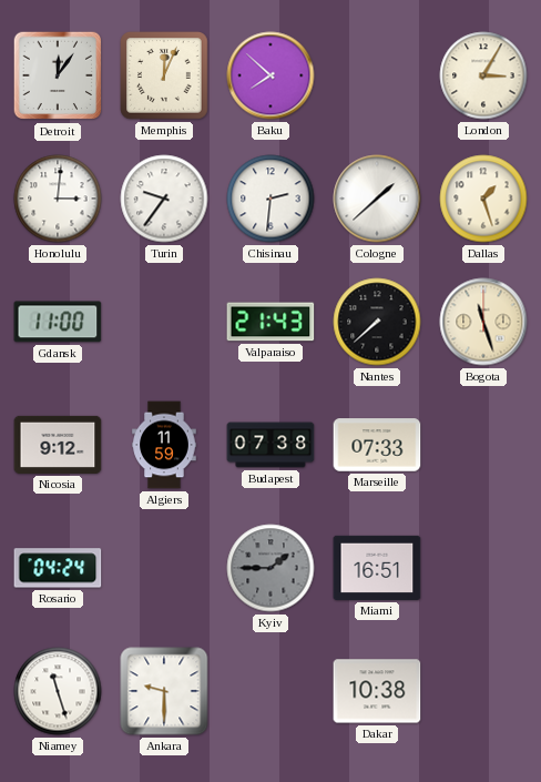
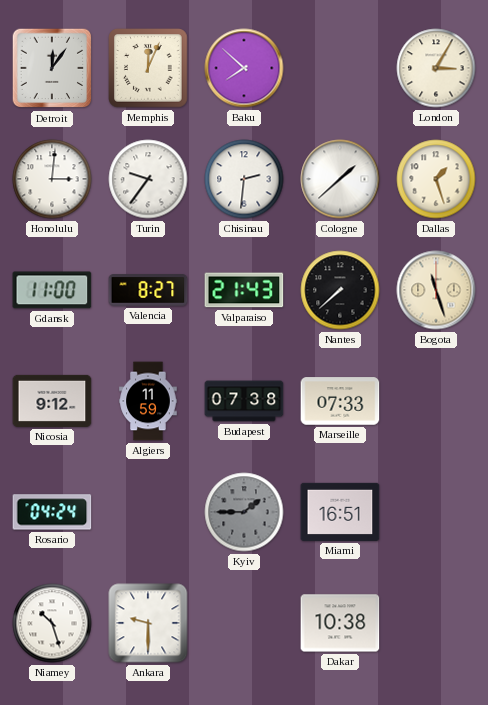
Valencia: none -> 8:27
Niamey: 11:27 -> 10:27
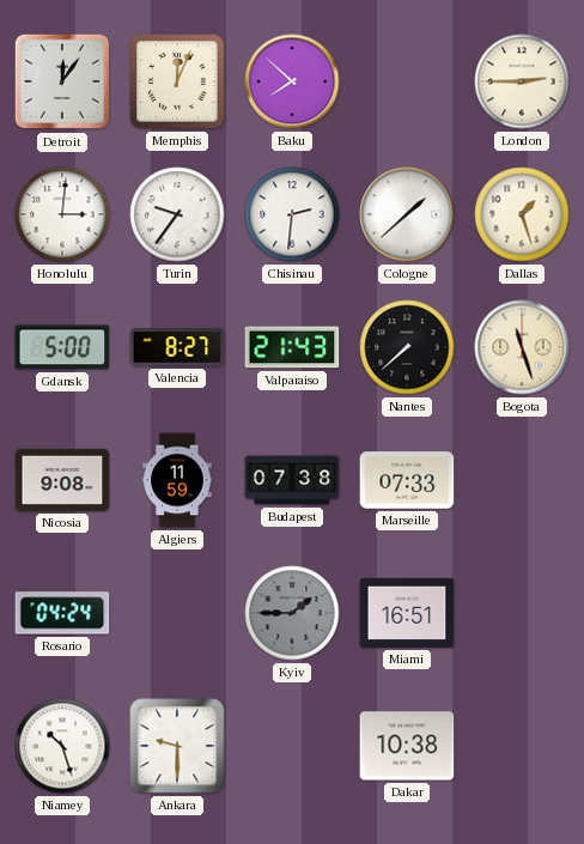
London: 3:05 -> 2:45
Gdansk: 11:00 -> 5:00
Nicosia: 9:12 -> 9:08
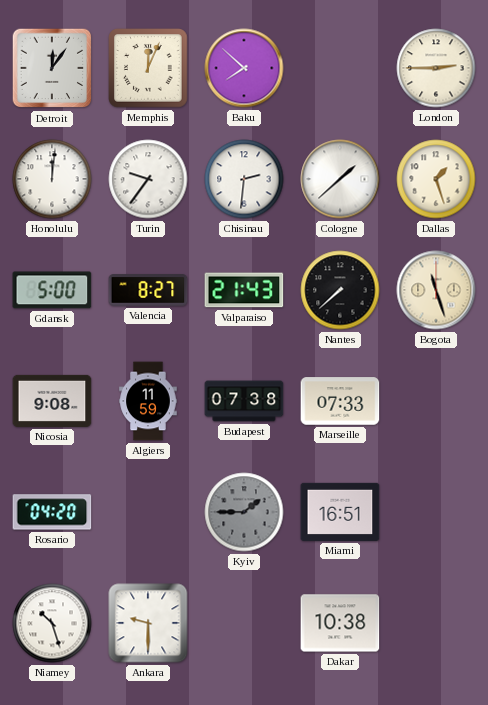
Honolulu: 3:01 -> 12:01
Rosario: 04:24 -> 04:20
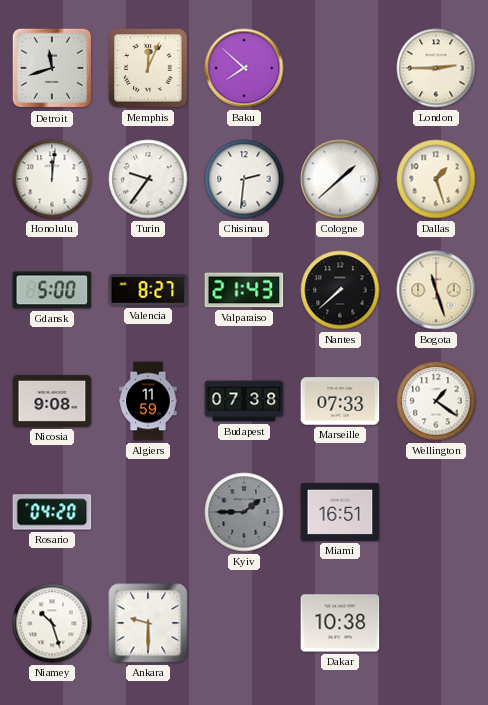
Detroit: 12:06 -> 11:42
Wellington: none -> 1:21
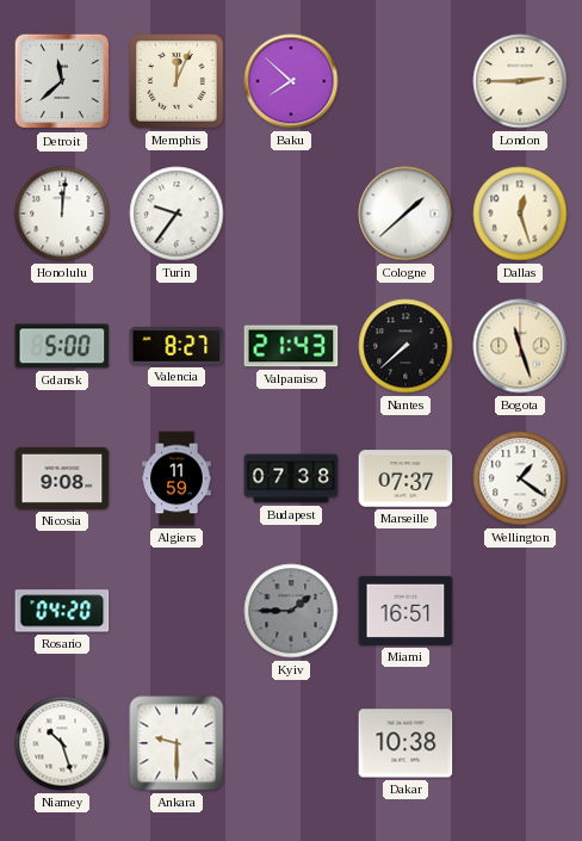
Detroit: 11:42 -> 11:38
Chisinau: 2:31 -> none
Dallas: 1:27 -> 12:27
Marseille: 07:33 -> 07:37
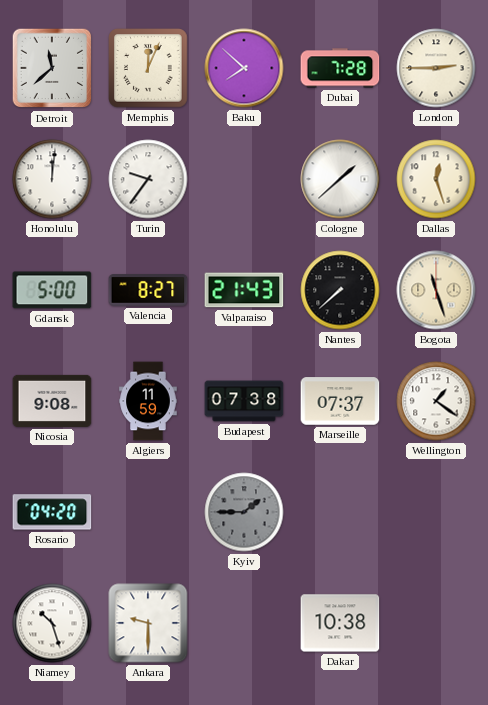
Dubai: none -> 7:28
Miami: 16:51 -> none
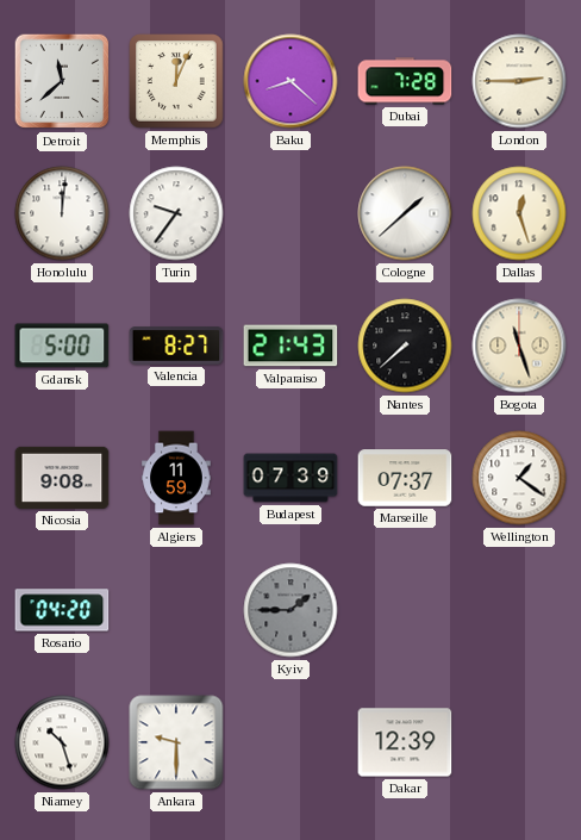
Baku: 7:52 -> 8:22
Budapest: 07:38 -> 07:39
Dakar: 10:38 -> 12:39
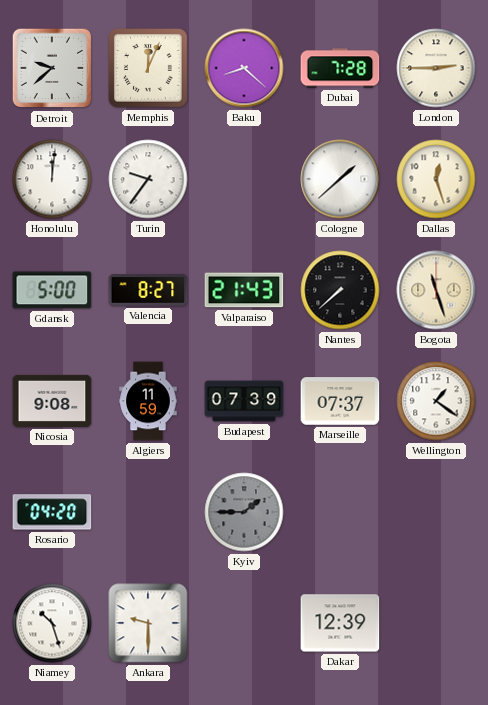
Detroit: 11:38 -> 9:38
